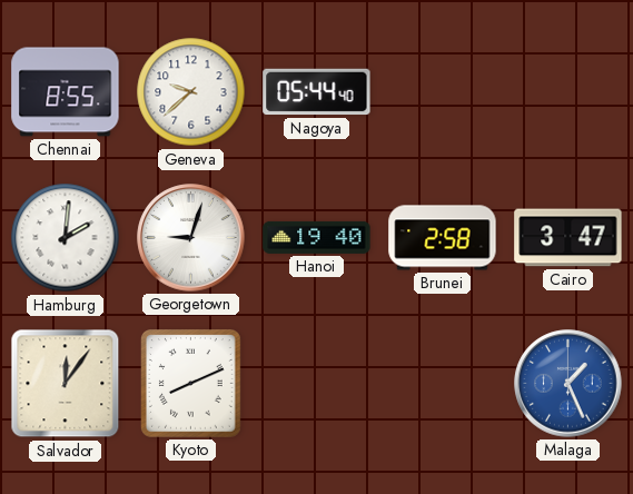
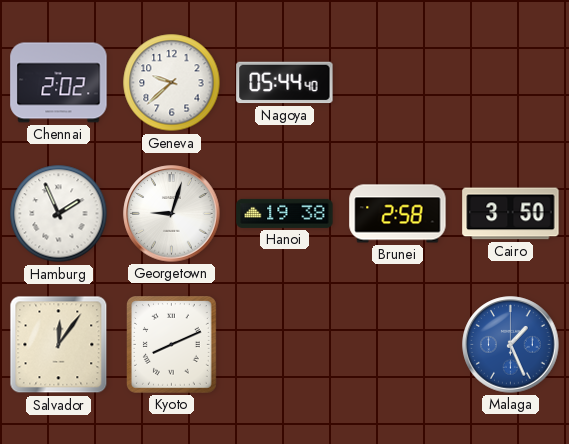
Chennai: 8:55 -> 2:02
Hamburg: 2:01 -> 1:56
Hanoi: 19:40 -> 19:38
Cairo: 3:47 -> 3:50
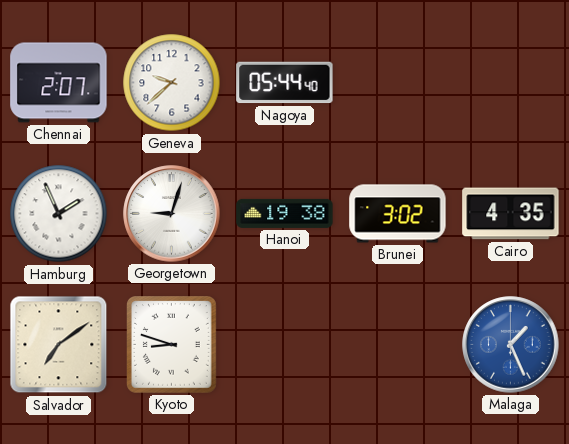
Chennai: 2:02 -> 2:07
Brunei: 2:58 -> 3:02
Cairo: 3:50 -> 4:35
Salvador: 12:06 -> 7:09
Kyoto: 8:11 -> 8:48
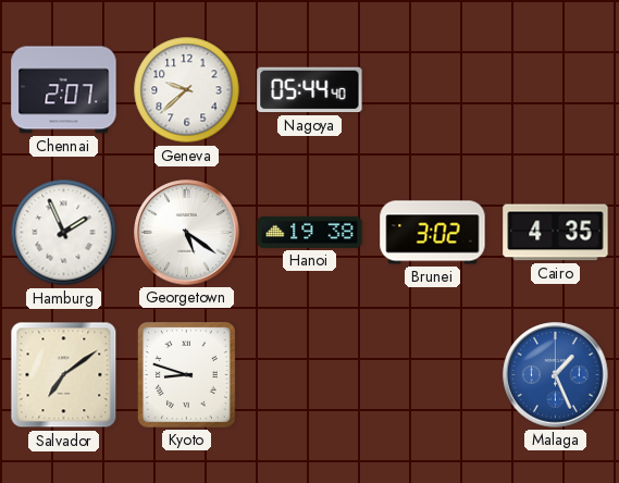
Georgetown: 9:03 -> 5:21
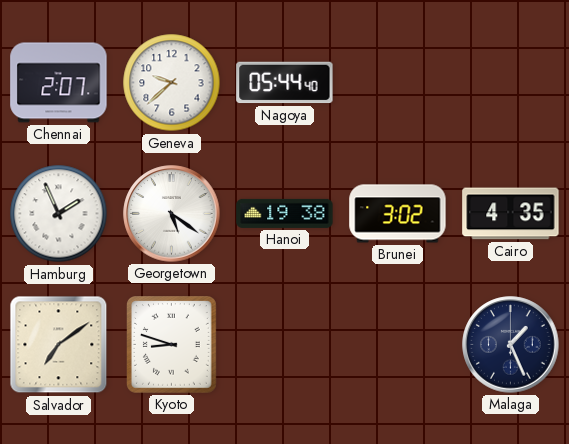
Malaga dial: blue -> navy
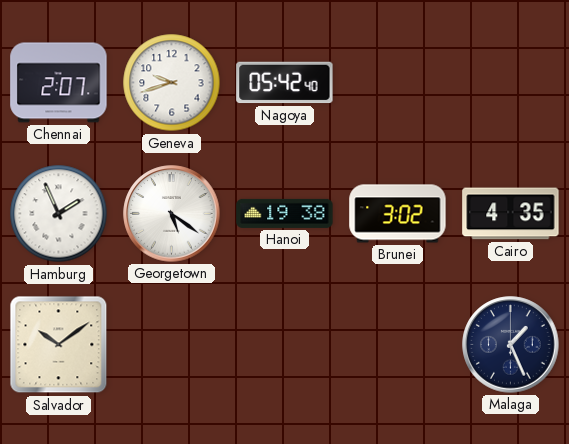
Geneva: 9:38 -> 9:42
Nagoya: 05:44 -> 05:42
Salvador: 7:09 -> 10:09
Kyoto: 8:48 -> none
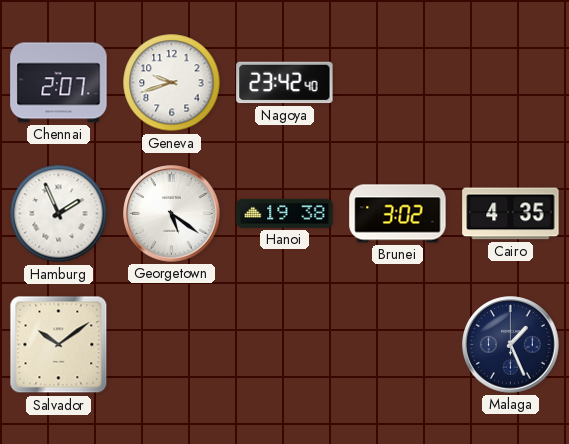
Nagoya: 05:42 -> 23:42
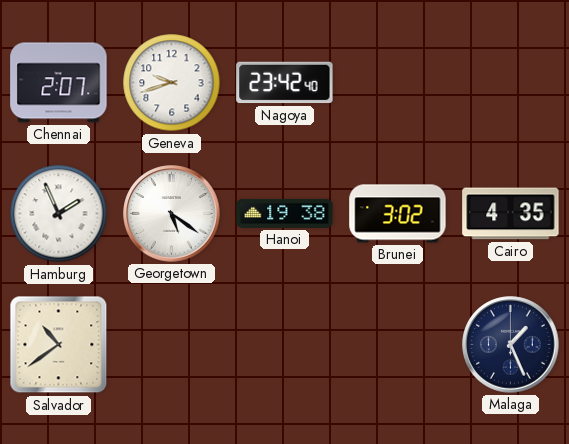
Salvador: 10:09 -> 10:39
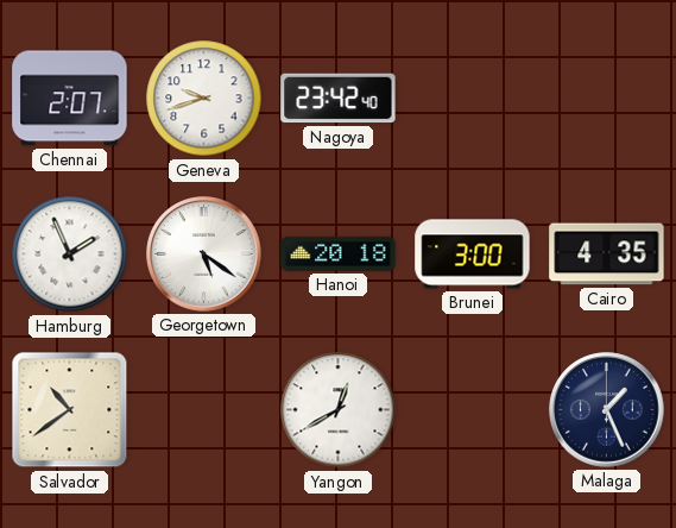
Hanoi: 19:38 -> 20:18
Brunei: 3:02 -> 3:00
Yangon: none -> 12:40
